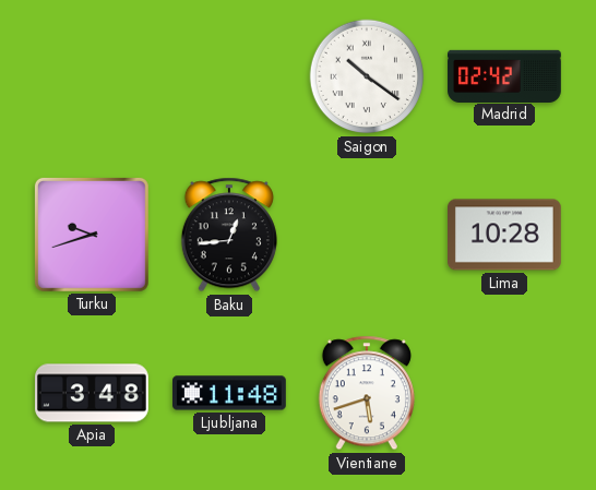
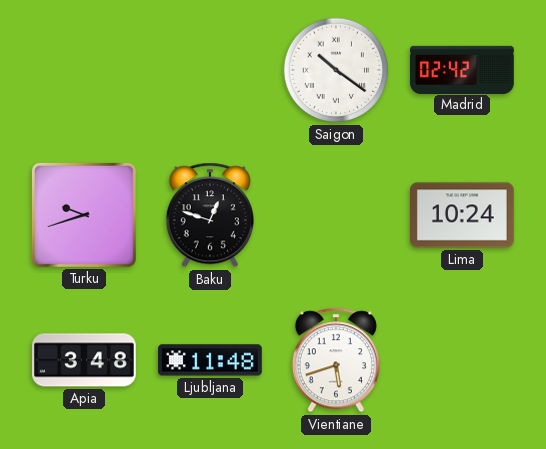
Baku: 12:44 -> 12:48
Lima: 10:28 -> 10:24
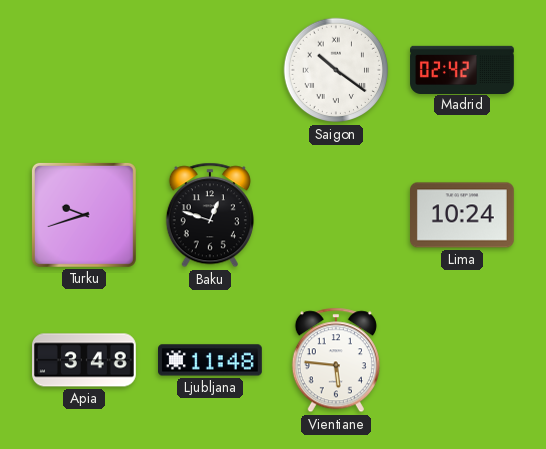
Vientiane: 5:42 -> 5:46
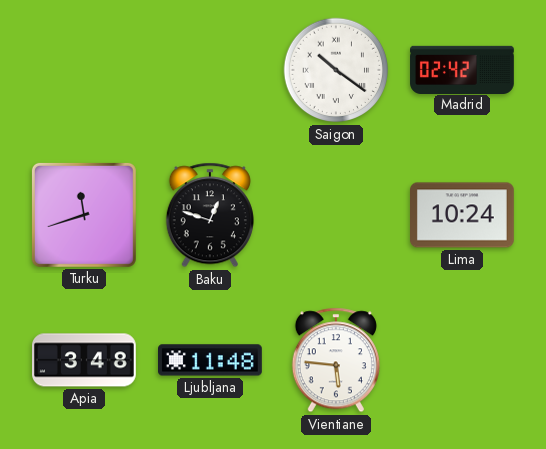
Turku: 9:42 -> 11:42
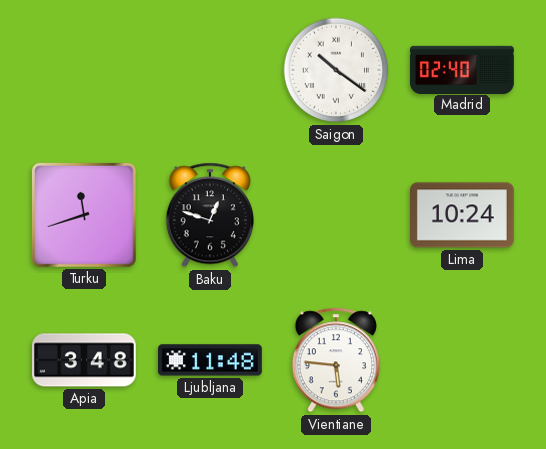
Madrid: 02:42 -> 02:40
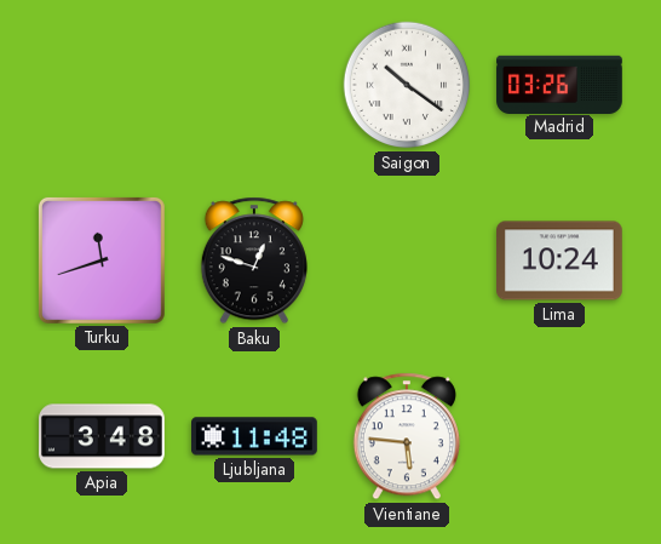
Madrid: 02:40 -> 03:26
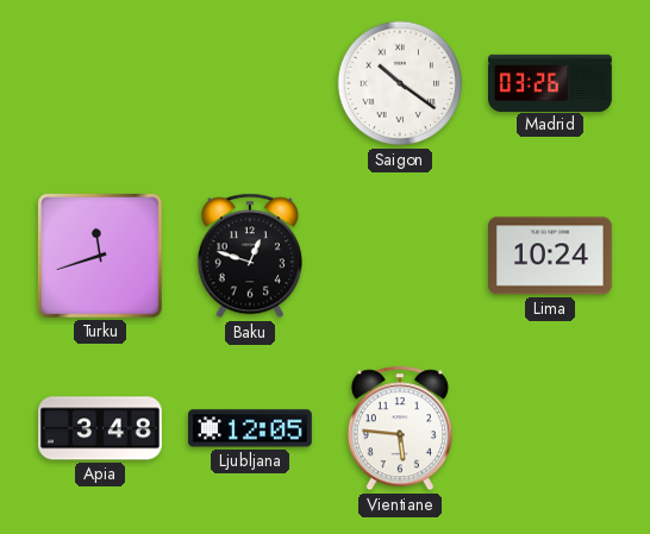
Ljubljana: 11:48 -> 12:05
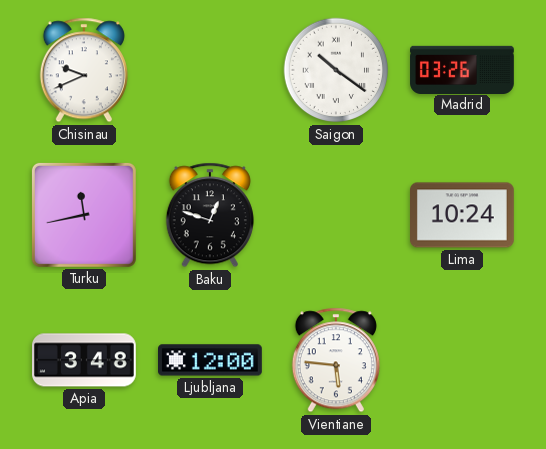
Chisinau: none -> 9:41
Turku: 11:42 -> 11:43
Ljubljana: 12:05 -> 12:00
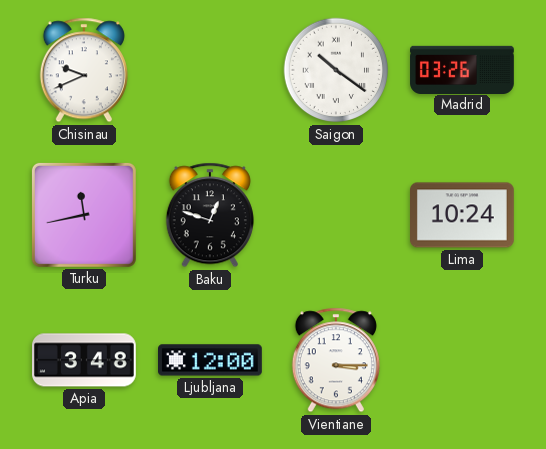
Vientiane: 5:46 -> 3:15
